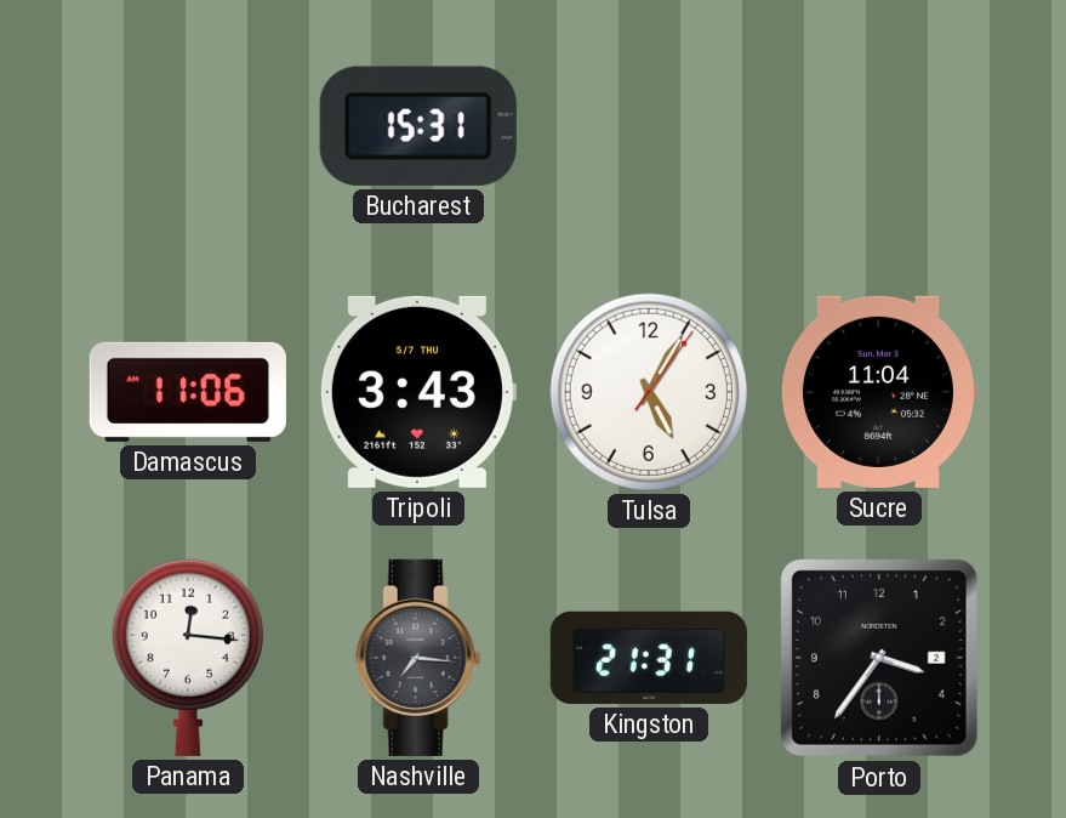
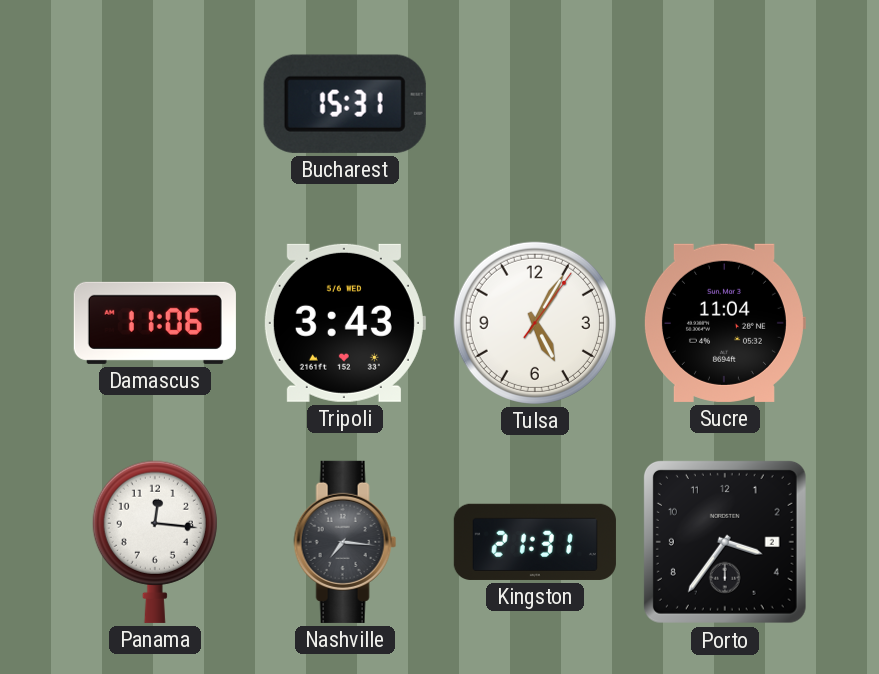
Tripoli date: 5/7 THU -> 5/6 WED
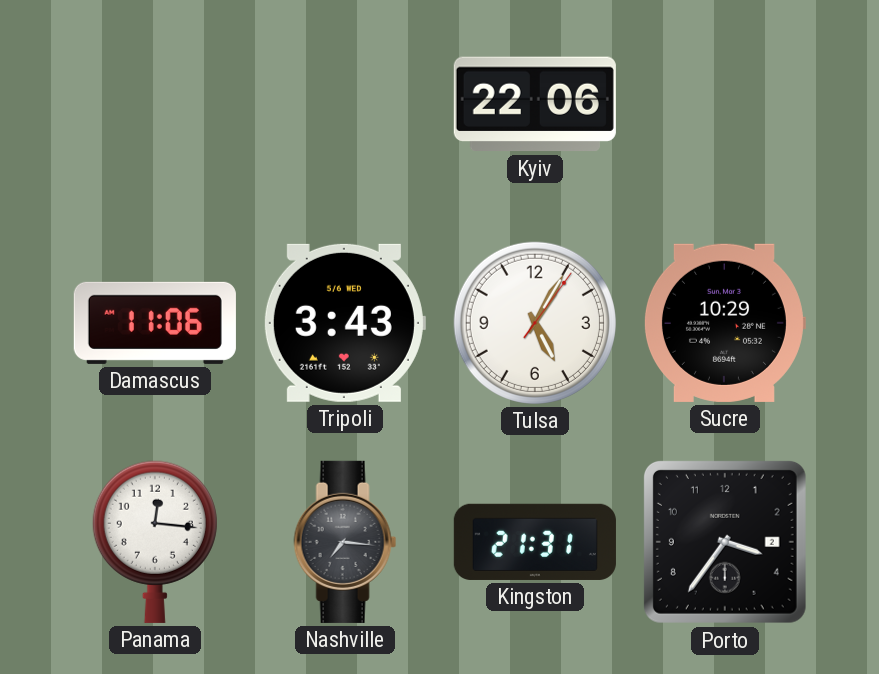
Bucharest: 15:31 -> none
Kyiv: none -> 22:06
Sucre: 11:04 -> 10:29
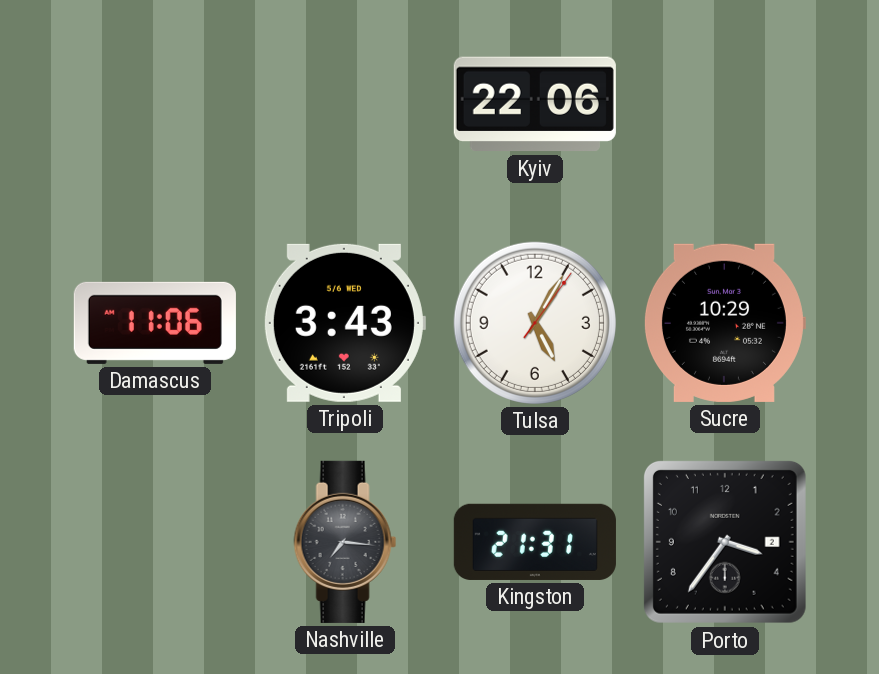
Panama: 12:16 -> none
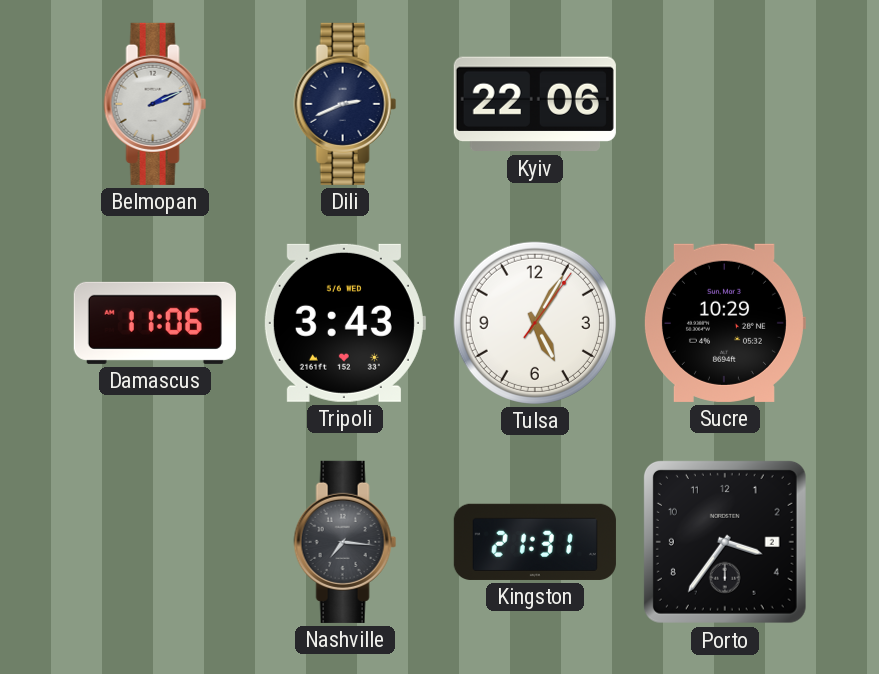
Belmopan: none -> 2:11
Dili: none -> 2:41
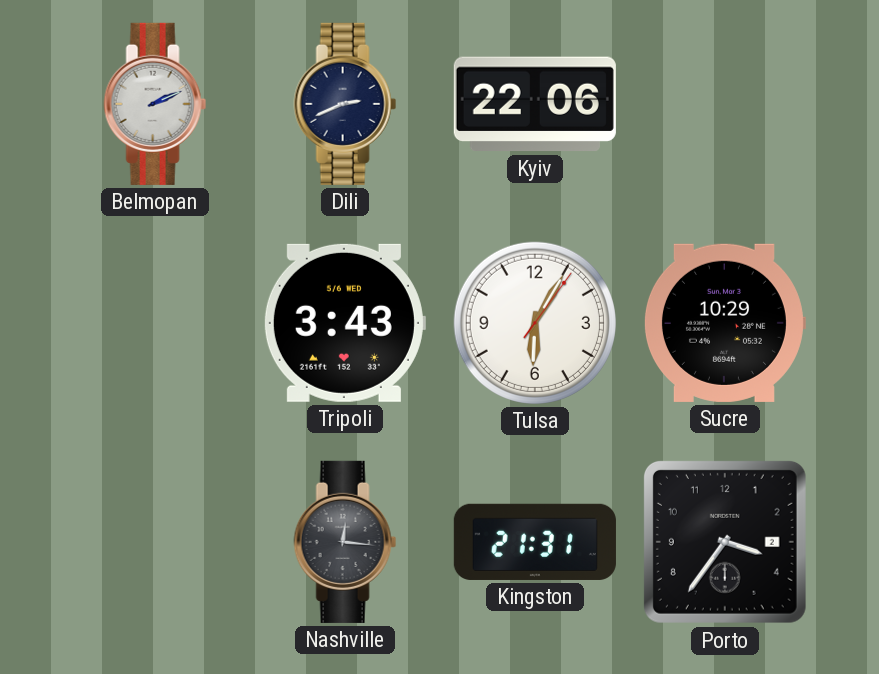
Damascus: 11:06 -> none
Tulsa: 5:05 -> 6:05
Nashville: 7:16 -> 12:16
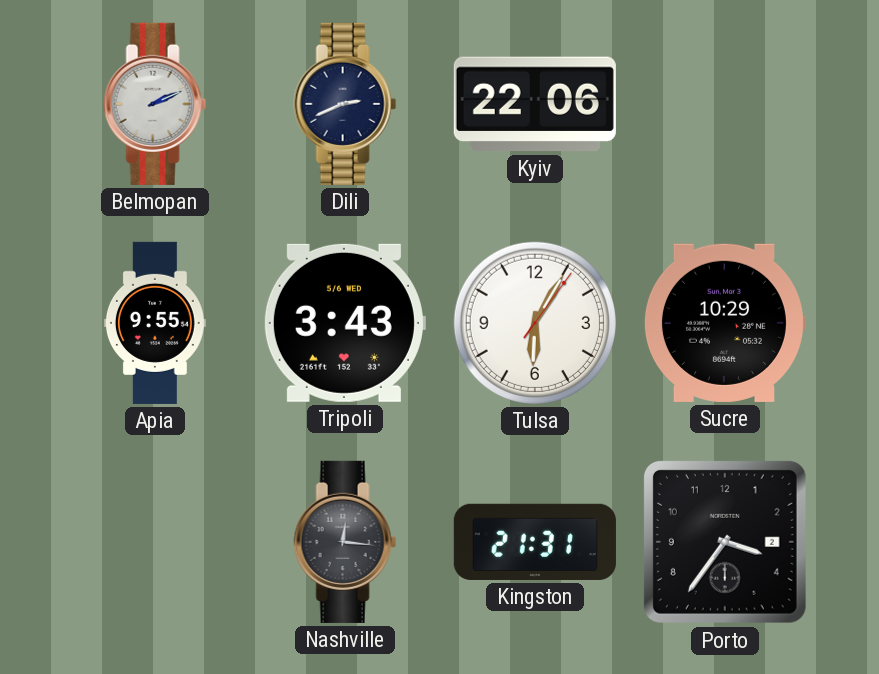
Apia: none -> 9:55
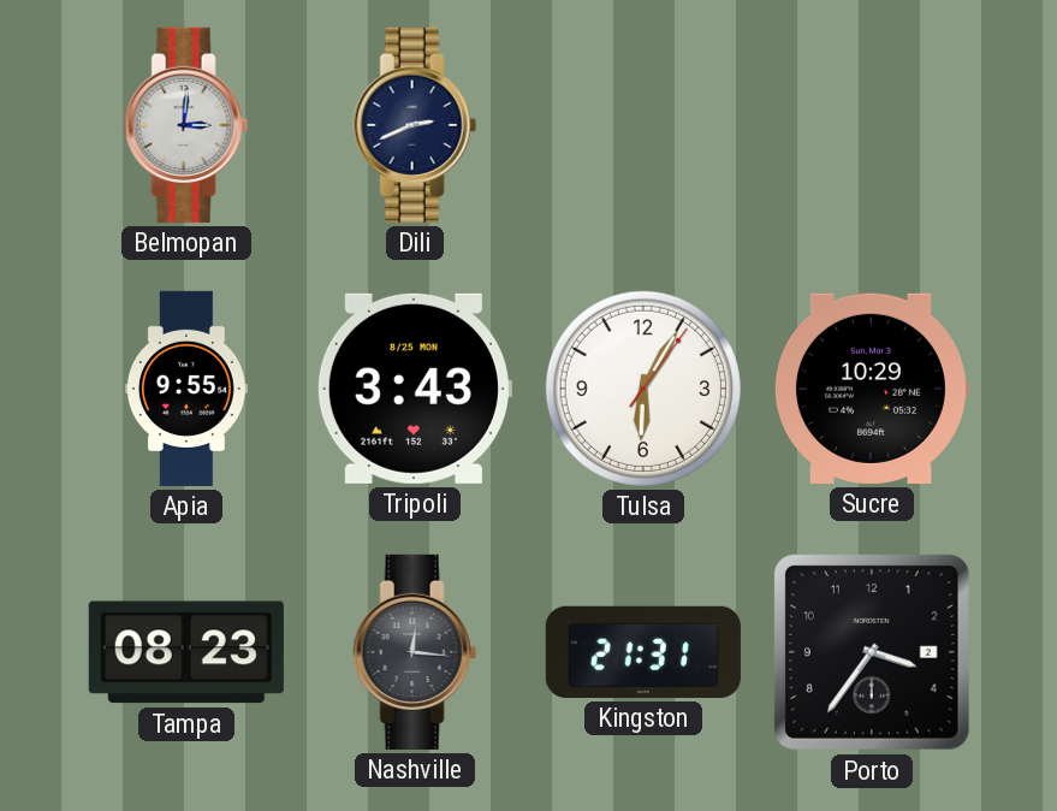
Belmopan: 2:11 -> 3:01
Kyiv: 22:06 -> none
Tripoli date: 5/6 WED -> 8/25 MON
Tampa: none -> 08:23
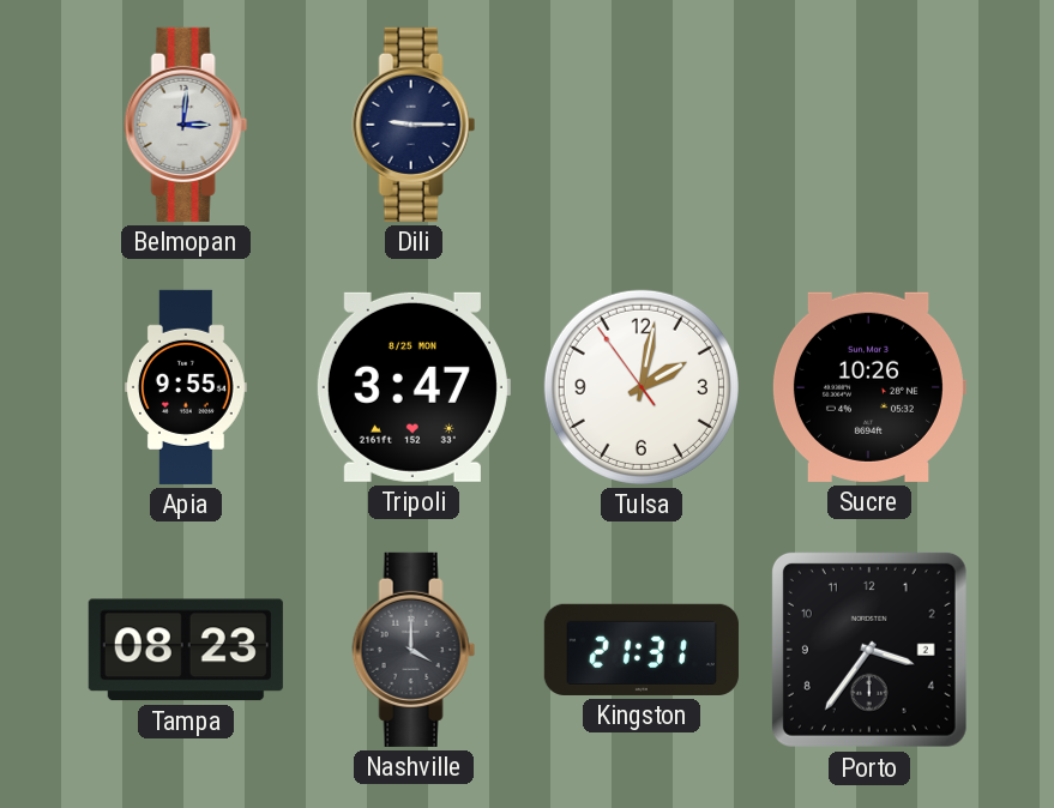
Dili: 2:41 -> 9:15
Tripoli: 3:43 -> 3:47
Tulsa: 6:05 -> 2:01
Sucre: 10:29 -> 10:26
Nashville: 12:16 -> 4:00
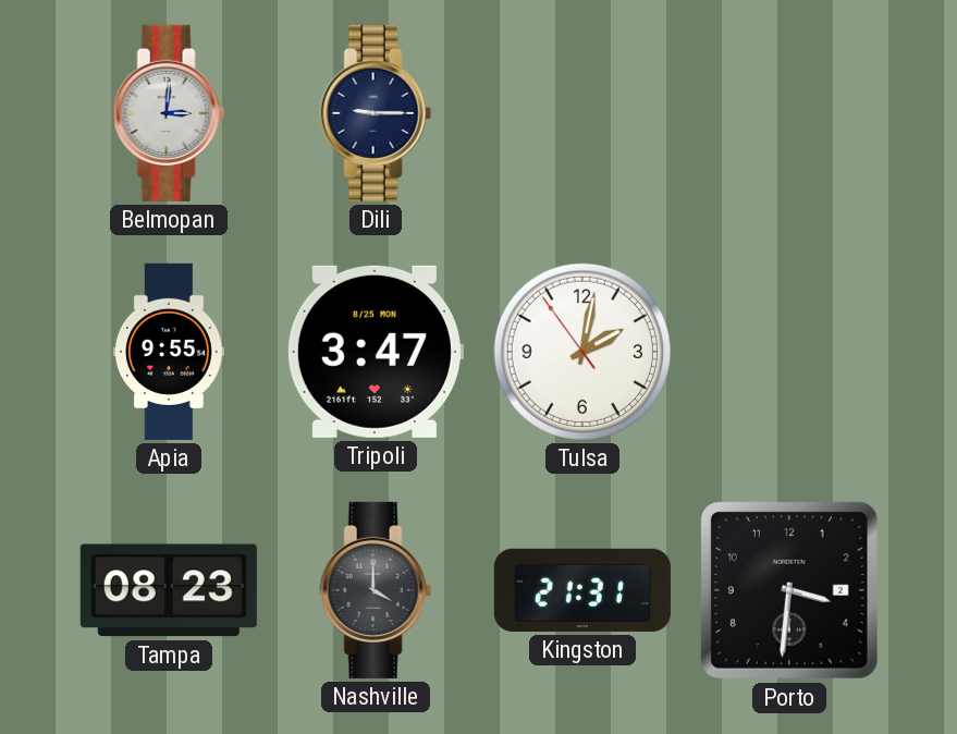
Sucre: 10:26 -> none
Porto: 3:36 -> 3:31
